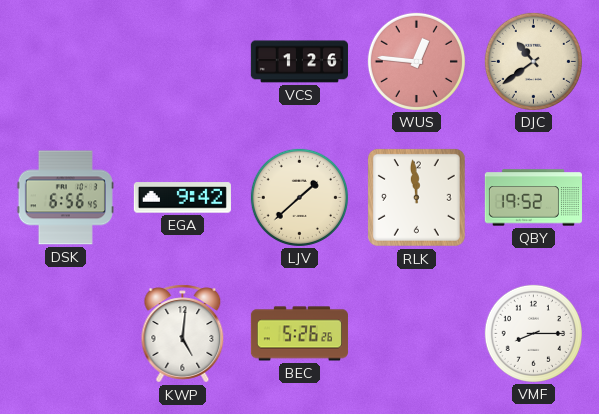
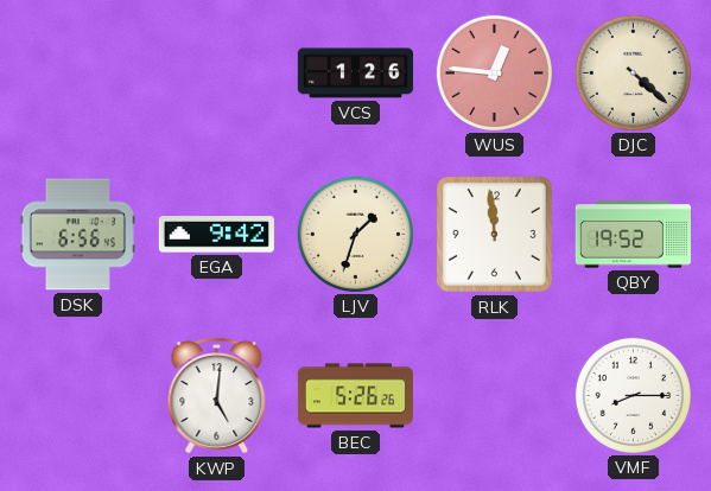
DJC: 10:39 -> 4:22
LJV: 1:38 -> 1:33
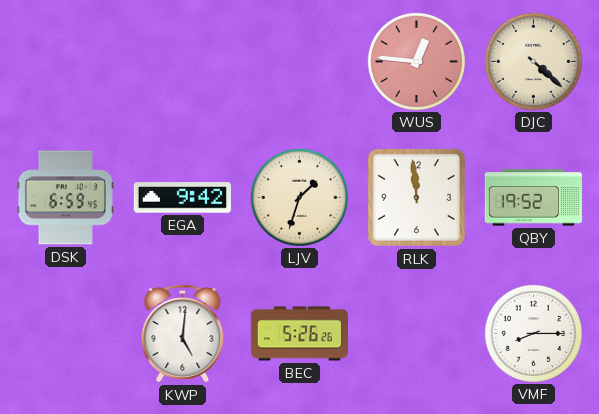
VCS: 1:26 -> none
DSK: 6:56 -> 6:59
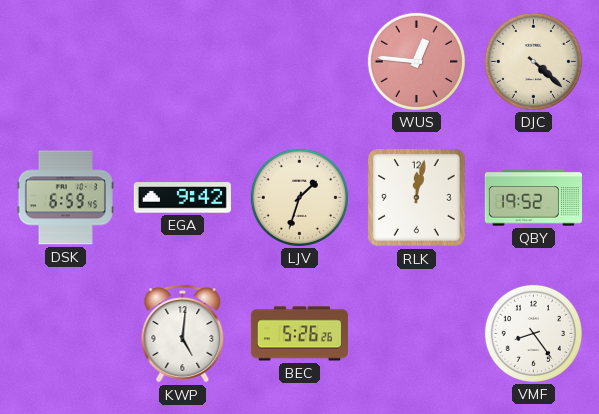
RLK: 11:59 -> 12:02
VMF: 8:15 -> 8:24
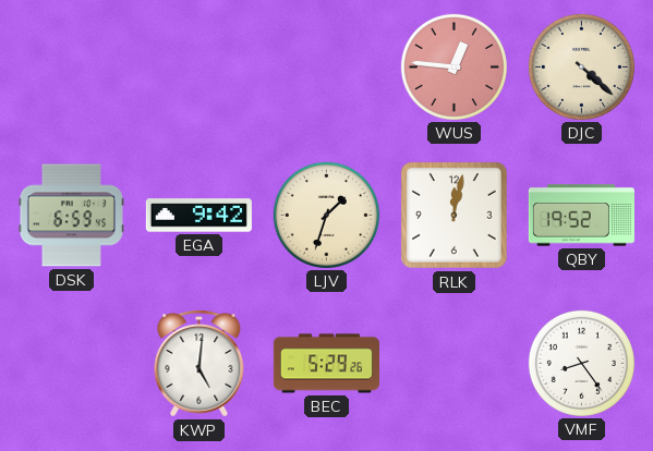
BEC: 5:26 -> 5:29
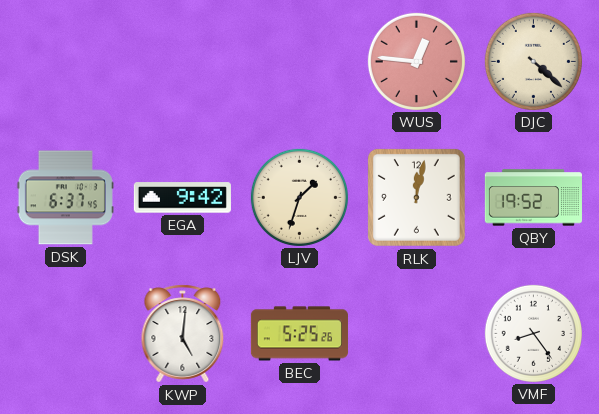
DSK: 6:59 -> 6:37
BEC: 5:29 -> 5:25
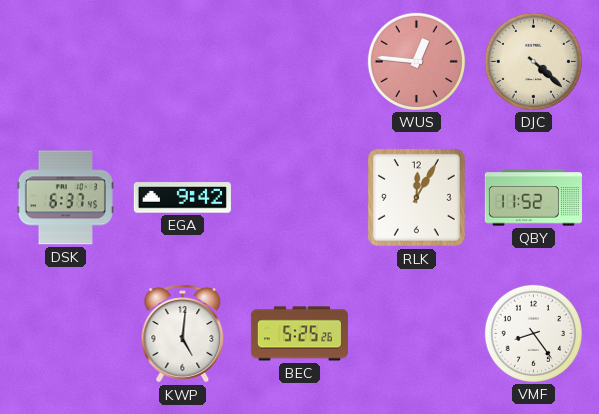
LJV: 1:33 -> none
RLK: 12:02 -> 12:05
QBY: 19:52 -> 11:52
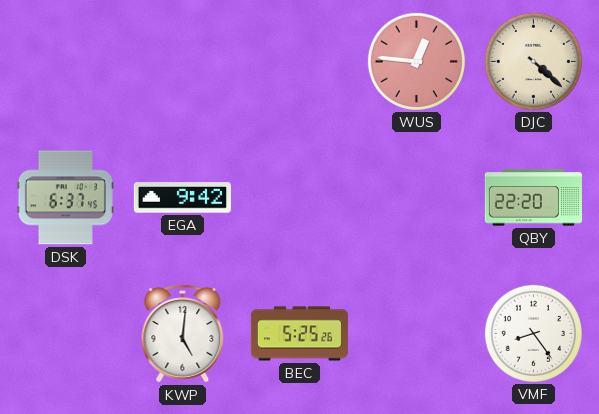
RLK: 12:05 -> none
QBY: 11:52 -> 22:20
